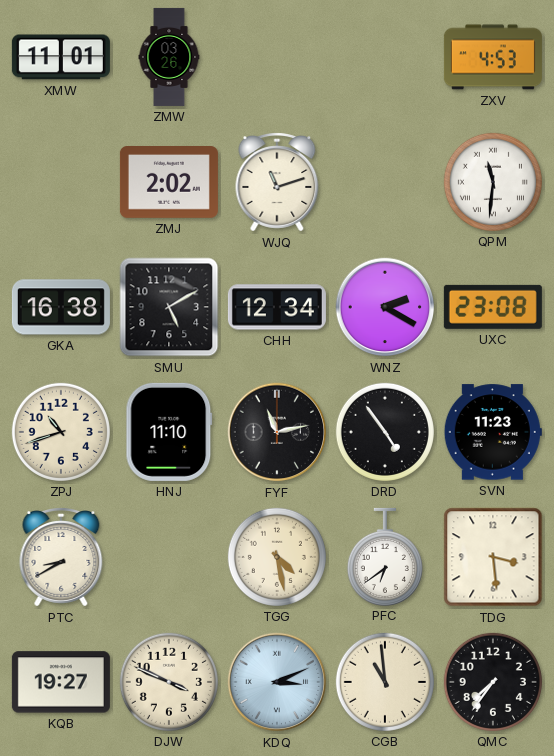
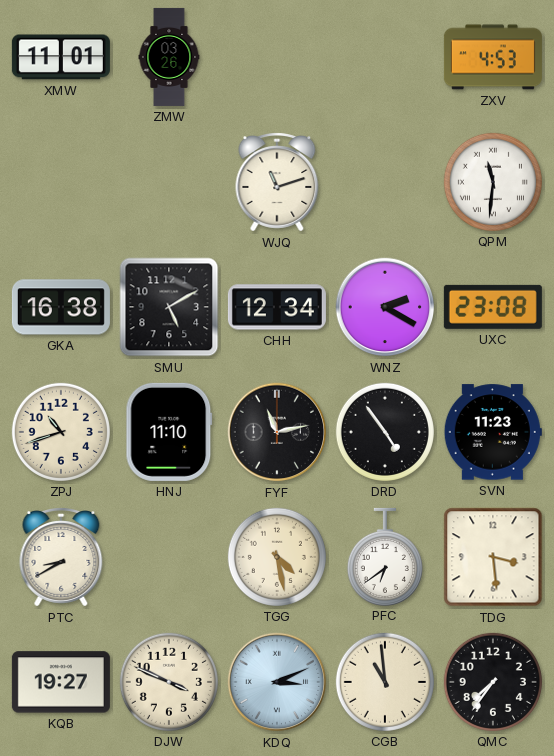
ZMJ: 2:02 -> none
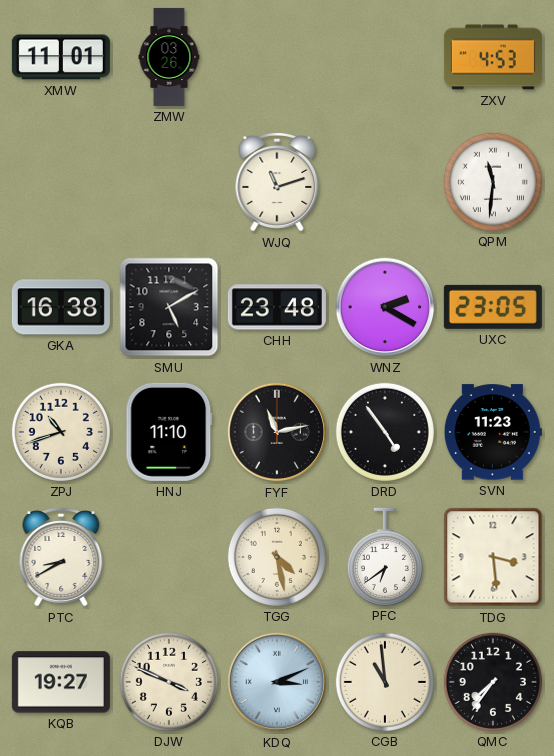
CHH: 12:34 -> 23:48
UXC: 23:08 -> 23:05
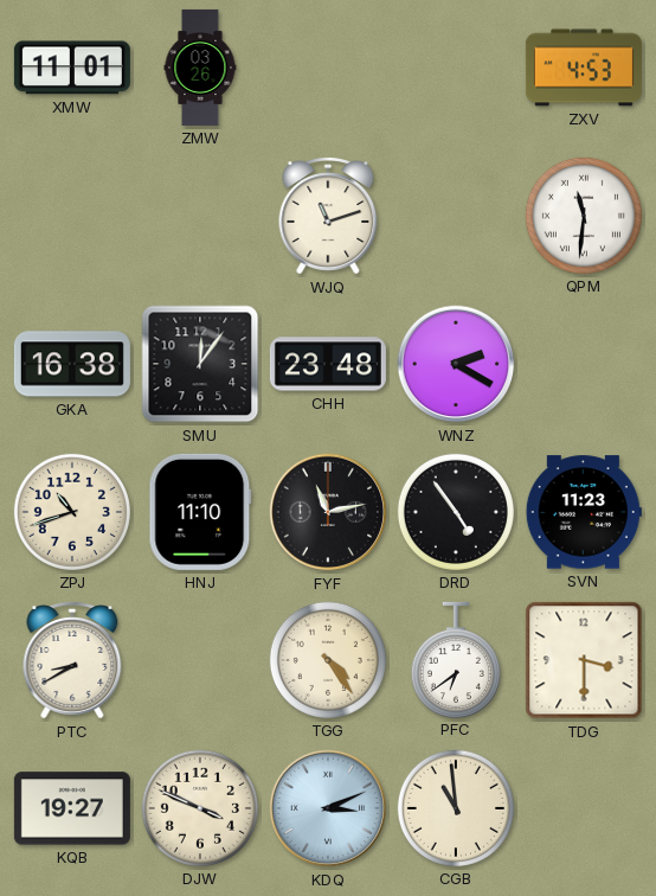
SMU: 5:10 -> 12:06
UXC: 23:05 -> none
TGG: 4:28 -> 4:24
TDG: 3:29 -> 3:30
QMC: 7:36 -> none
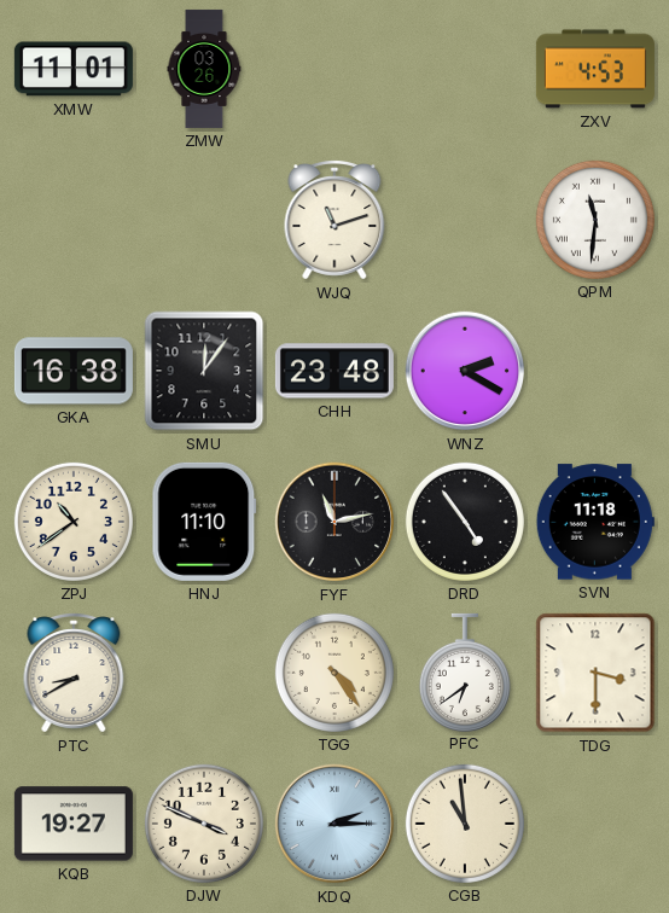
ZPJ: 10:42 -> 10:39
SVN: 11:23 -> 11:18
KDQ: 3:11 -> 2:15
